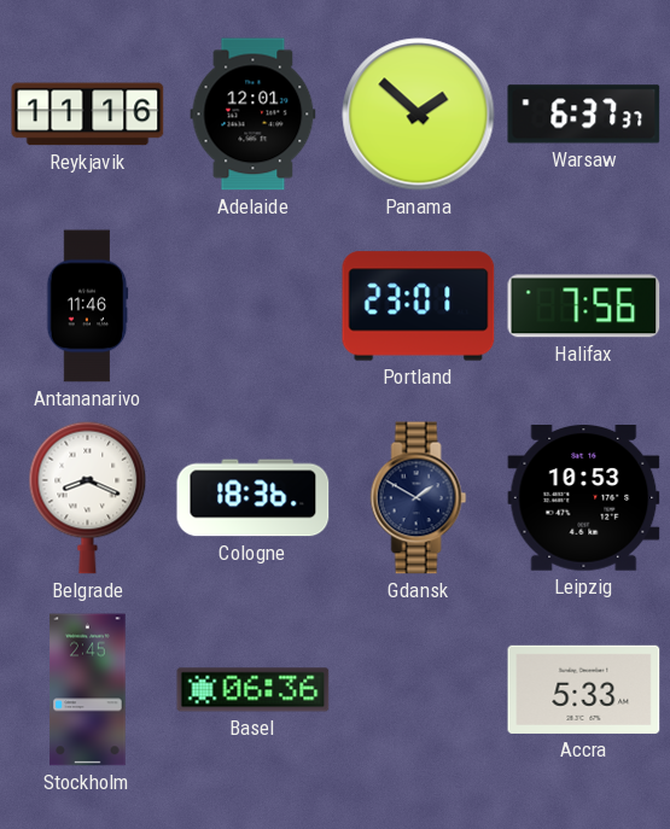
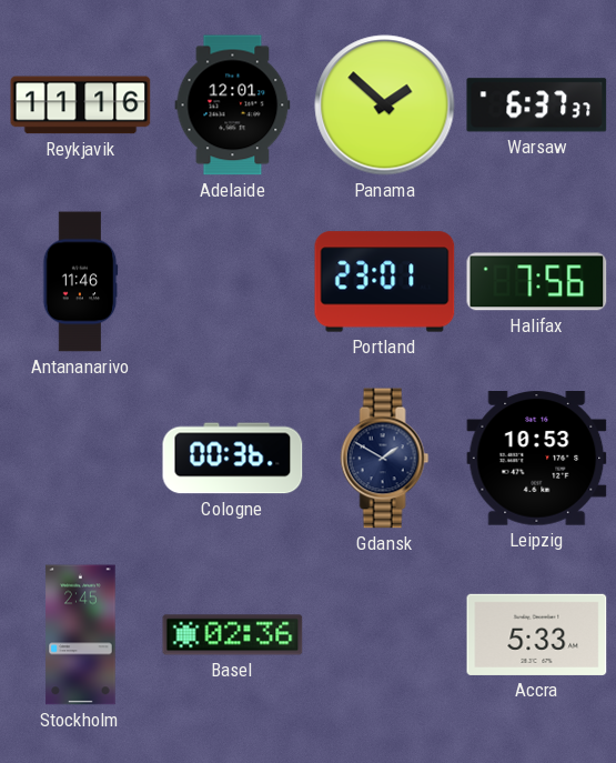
Belgrade: 8:19 -> none
Cologne: 18:36 -> 00:36
Basel: 06:36 -> 02:36
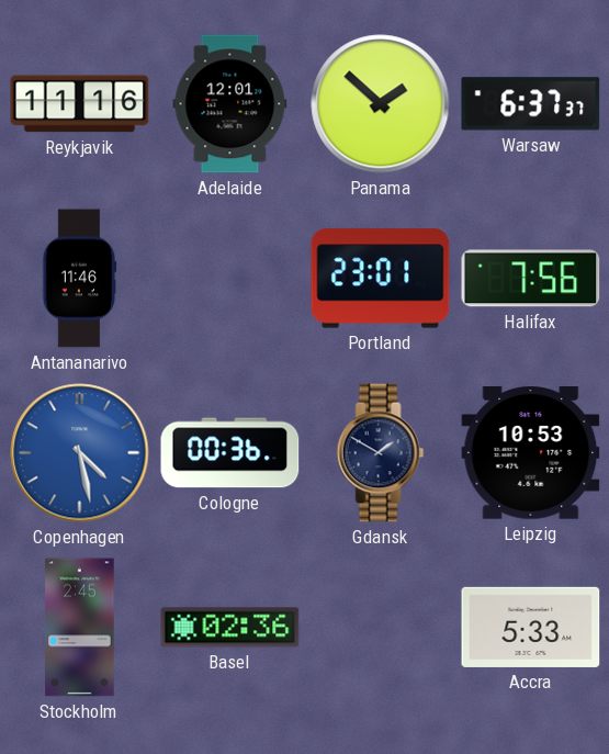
Copenhagen: none -> 4:28
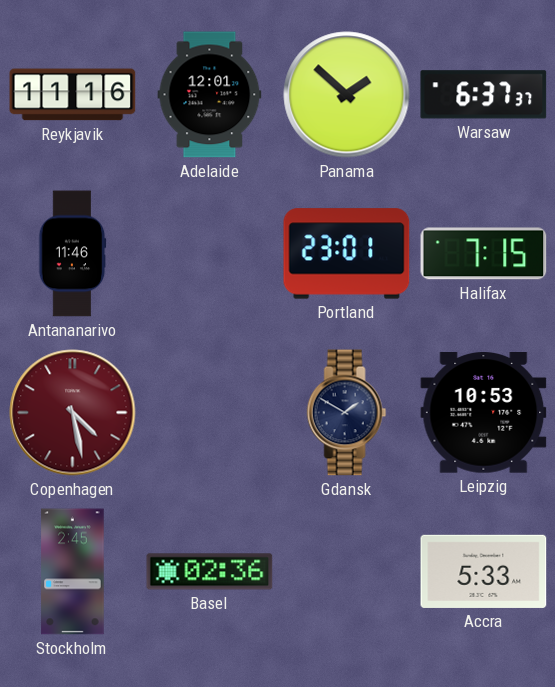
Halifax: 7:56 -> 7:15
Copenhagen dial: blue -> burgundy
Cologne: 00:36 -> none
